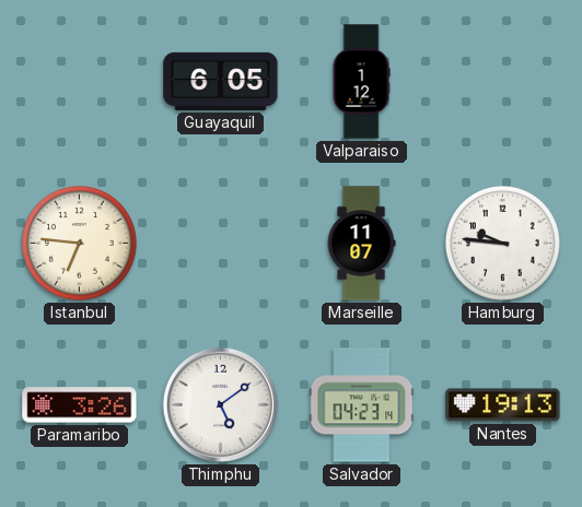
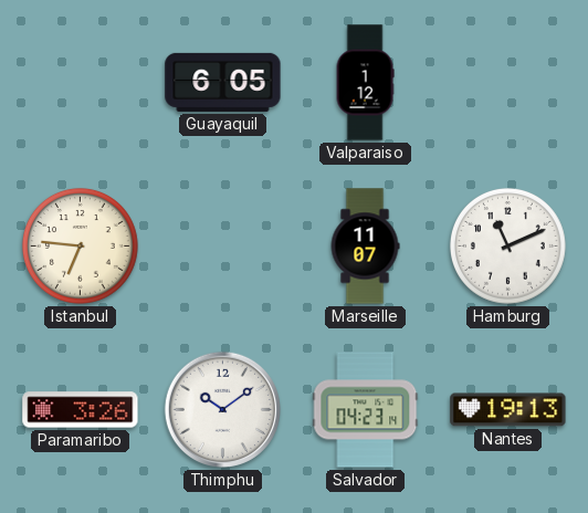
Hamburg: 9:46 -> 11:11
Thimphu: 5:09 -> 10:09
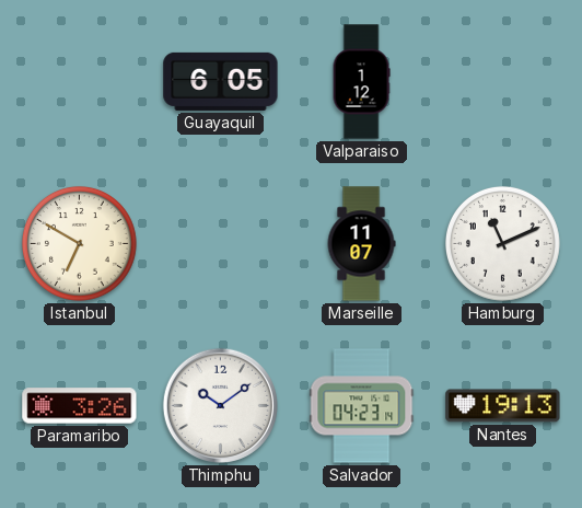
Istanbul: 6:46 -> 6:50
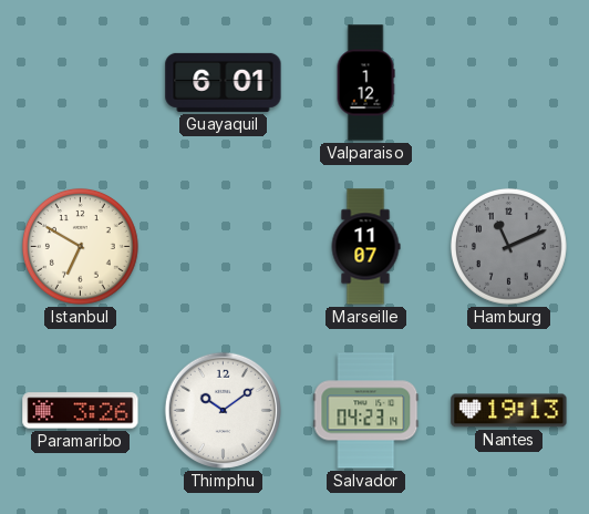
Guayaquil: 6:05 -> 6:01
Hamburg dial: white -> grey
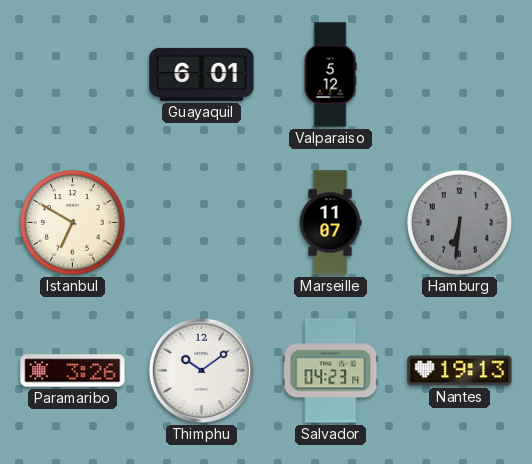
Valparaiso: 1:12 -> 5:12
Hamburg: 11:11 -> 6:31
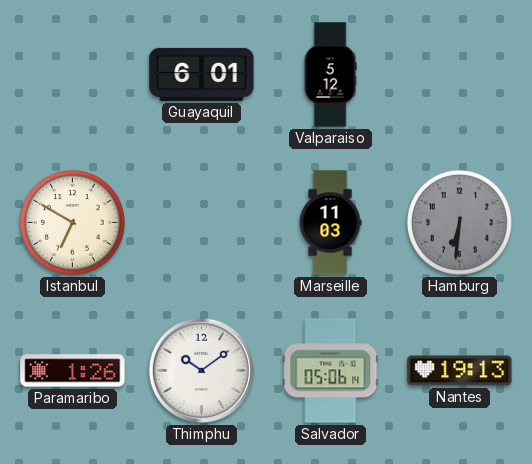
Marseille: 11:07 -> 11:03
Paramaribo: 3:26 -> 1:26
Salvador: 04:23 -> 05:06
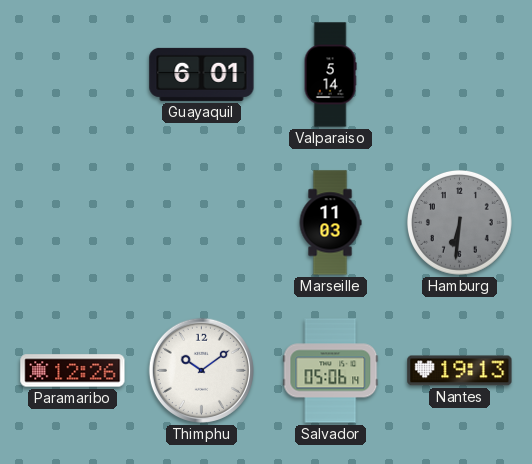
Valparaiso: 5:12 -> 5:14
Istanbul: 6:50 -> none
Paramaribo: 1:26 -> 12:26
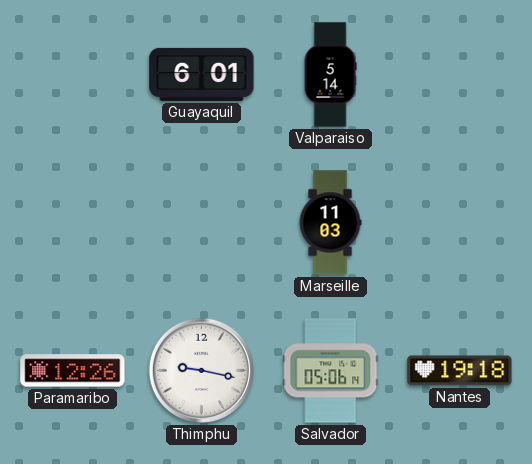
Hamburg: 6:31 -> none
Thimphu: 10:09 -> 9:17
Nantes: 19:13 -> 19:18
